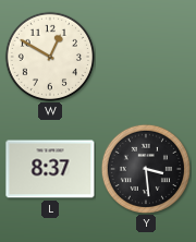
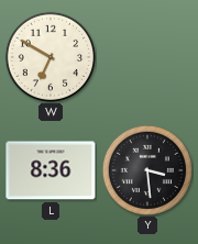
W: 12:50 -> 6:50
L: 8:37 -> 8:36
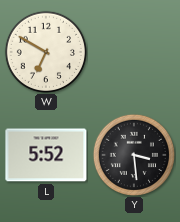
L: 8:36 -> 5:52
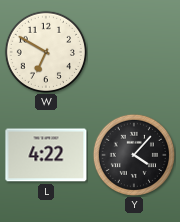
L: 5:52 -> 4:22
Y: 3:29 -> 4:07
